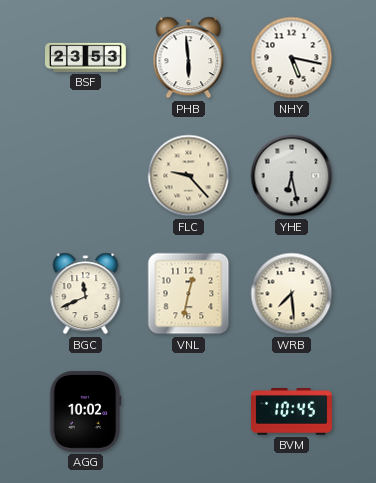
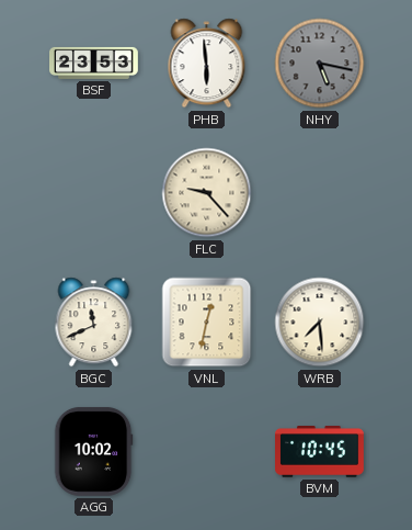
NHY dial: white -> grey
YHE: 6:28 -> none
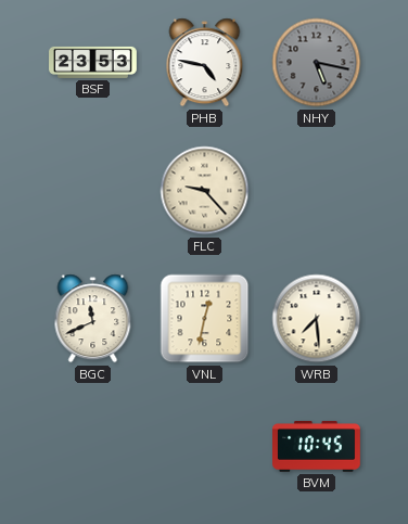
PHB: 5:59 -> 4:47
AGG: 10:02 -> none
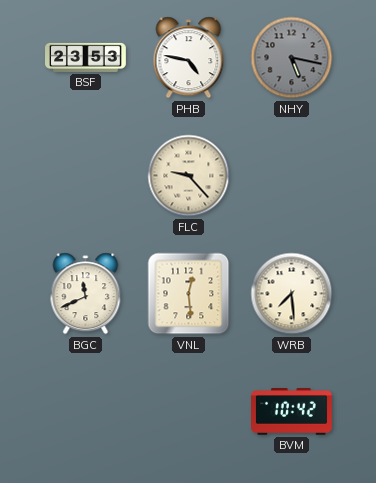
VNL: 12:32 -> 12:29
BVM: 10:45 -> 10:42
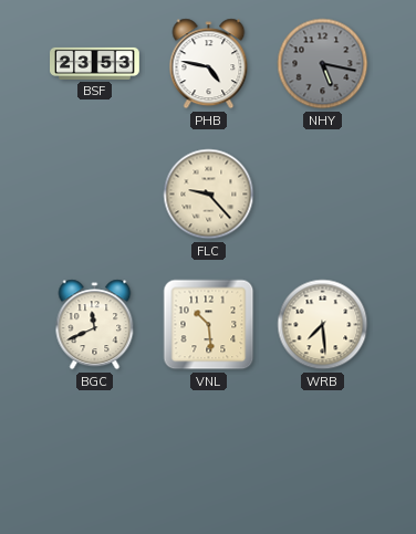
VNL: 12:29 -> 10:29
BVM: 10:42 -> none
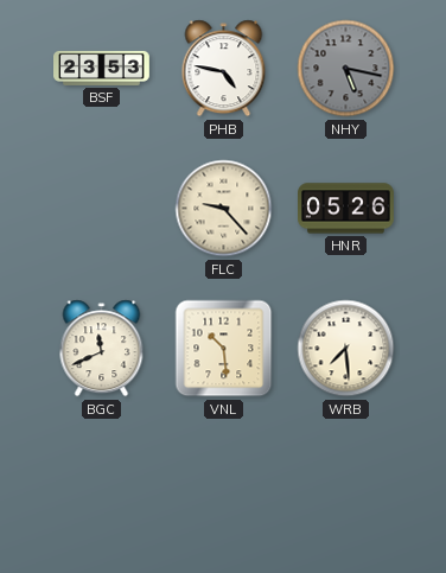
HNR: none -> 05:26
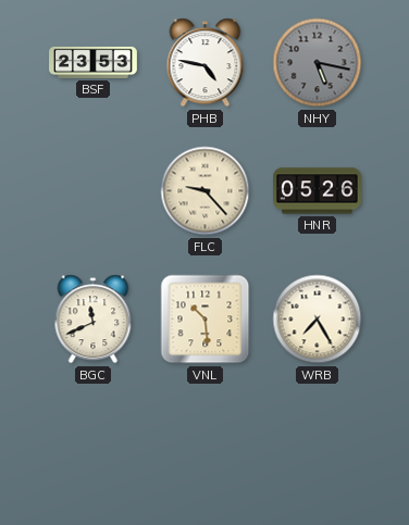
WRB: 7:29 -> 7:25
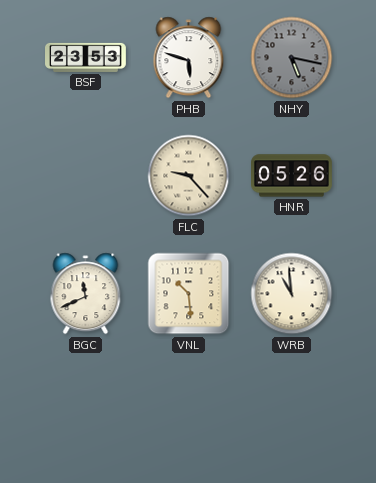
PHB: 4:47 -> 5:48
WRB: 7:25 -> 10:59
